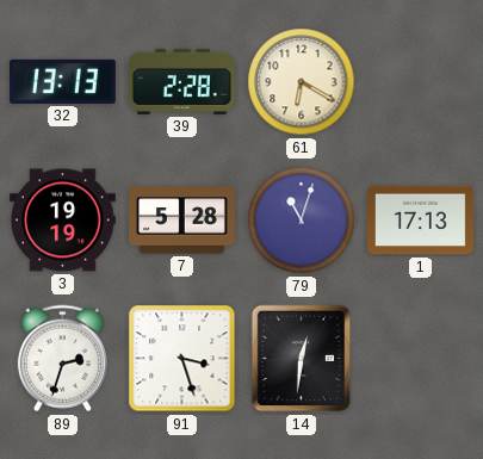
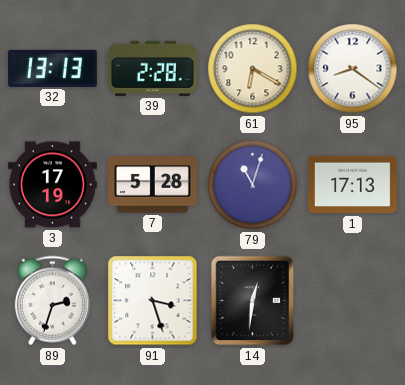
95: none -> 8:21
3: 19:19 -> 17:19
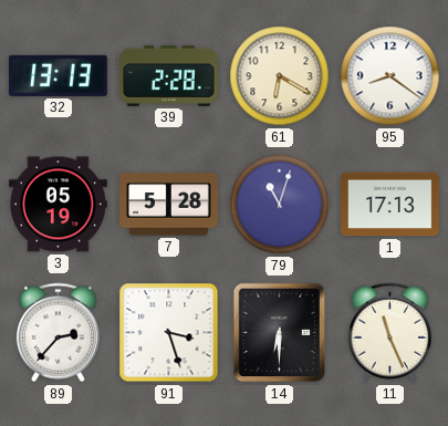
3: 17:19 -> 05:19
89: 2:33 -> 2:37
14: 12:31 -> 6:30
11: none -> 11:26
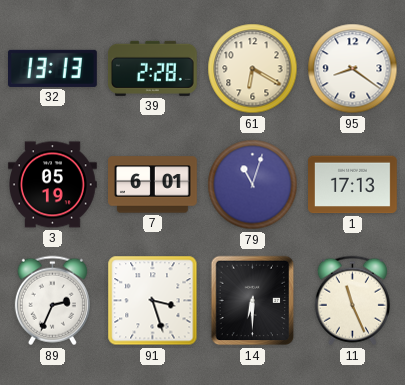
7: 5:28 -> 6:01
89: 2:37 -> 2:34
